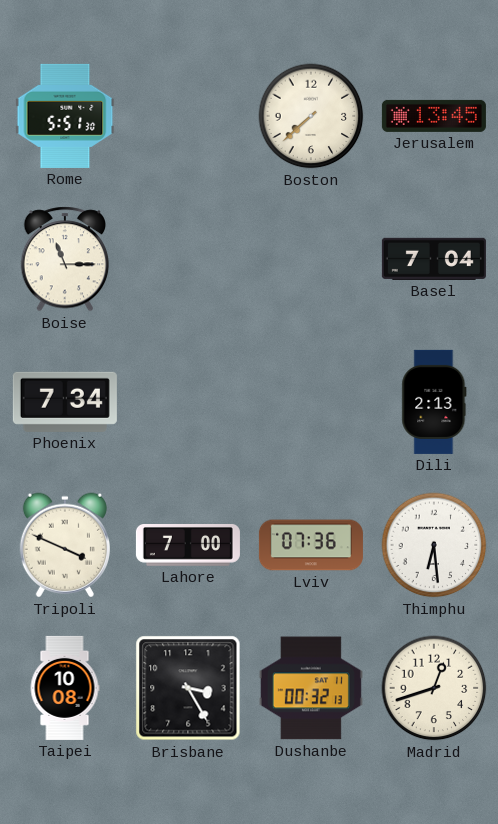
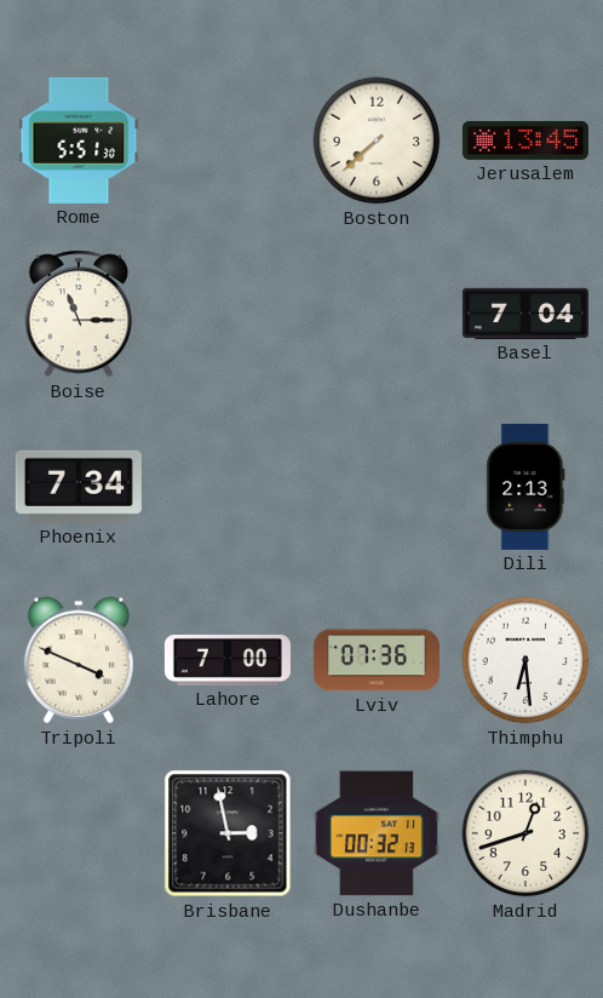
Taipei: 10:08 -> none
Brisbane: 3:25 -> 2:58
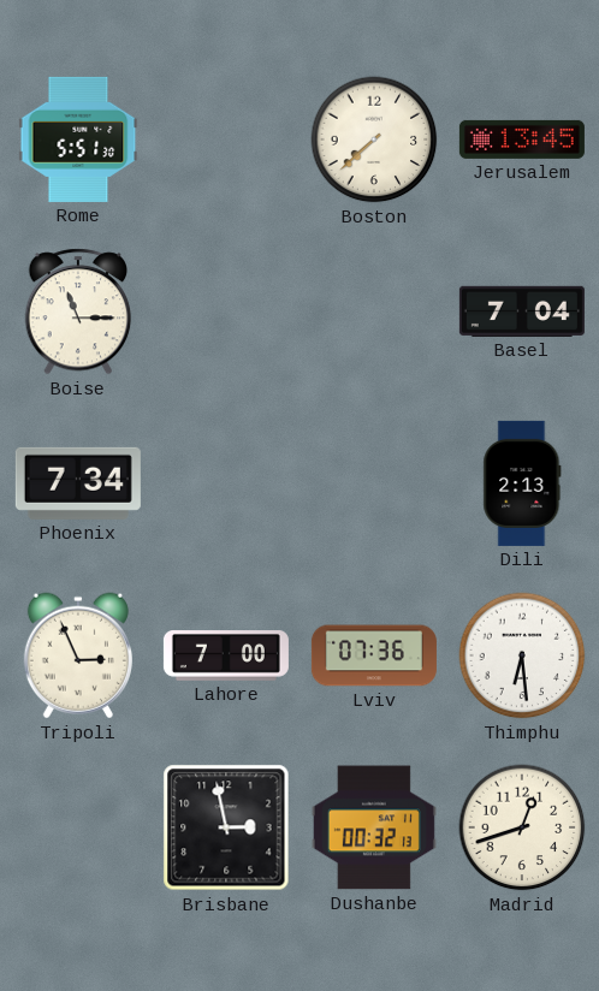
Tripoli: 3:49 -> 2:56
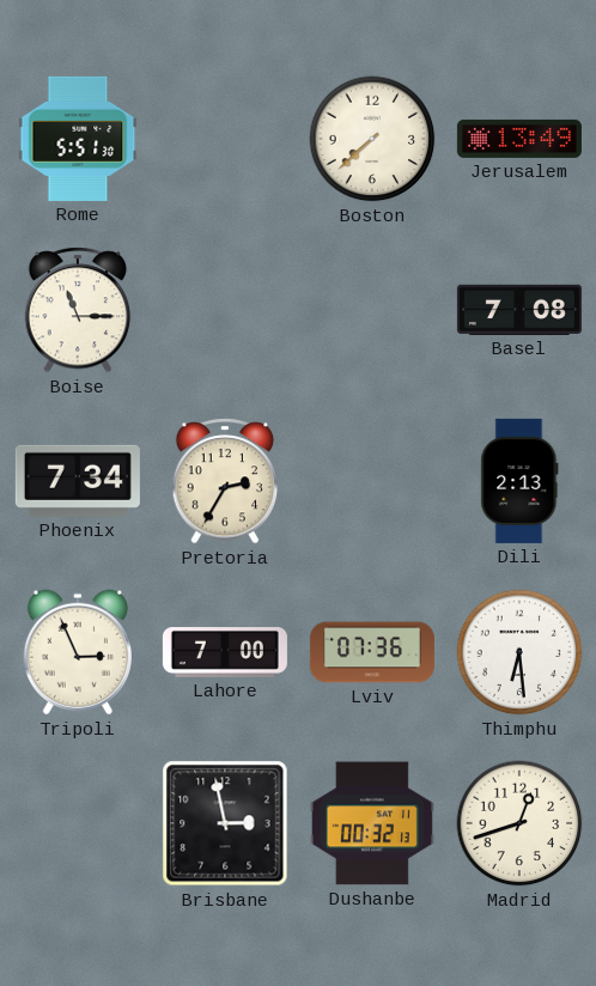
Jerusalem: 13:45 -> 13:49
Basel: 7:04 -> 7:08
Pretoria: none -> 2:35
